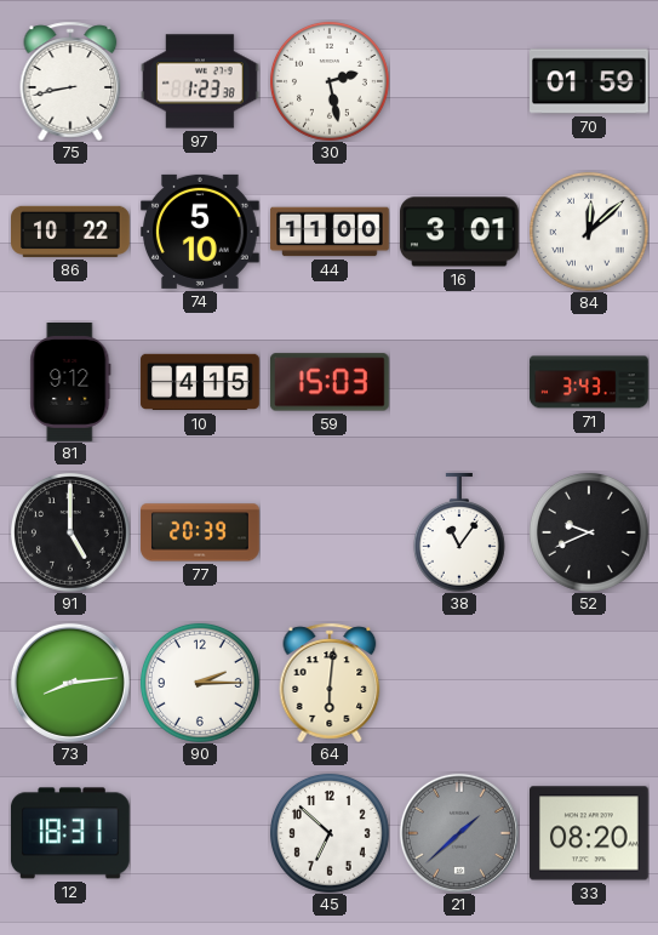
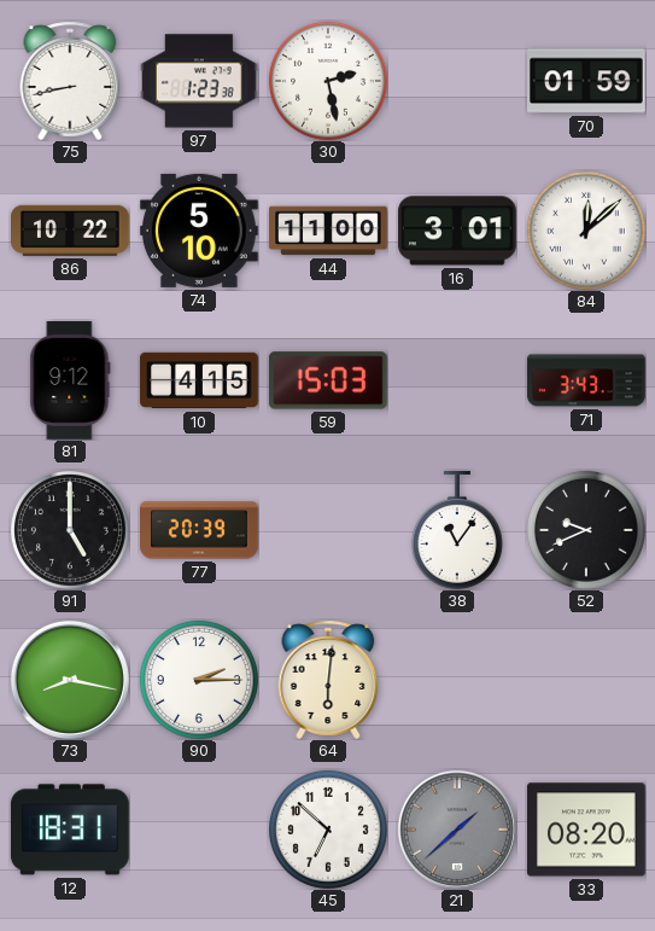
73: 8:14 -> 8:17
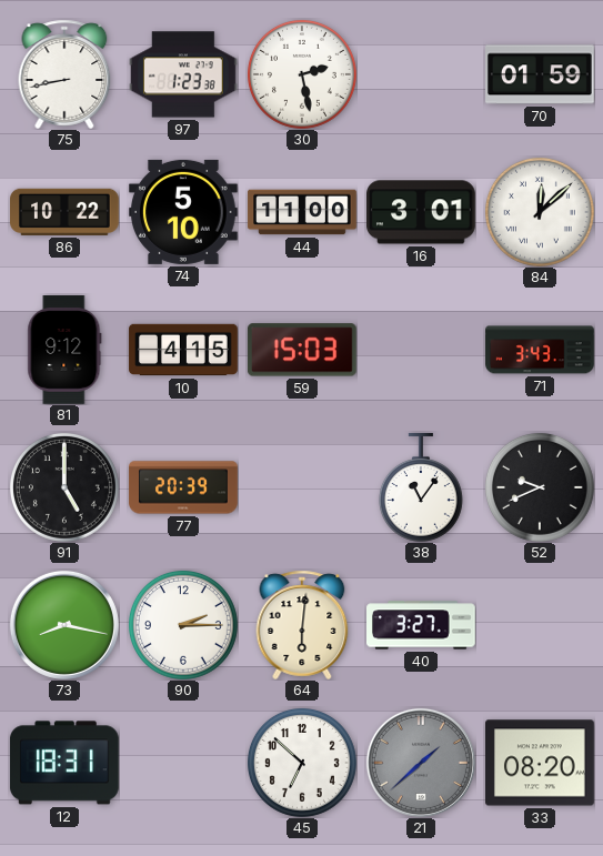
40: none -> 3:27
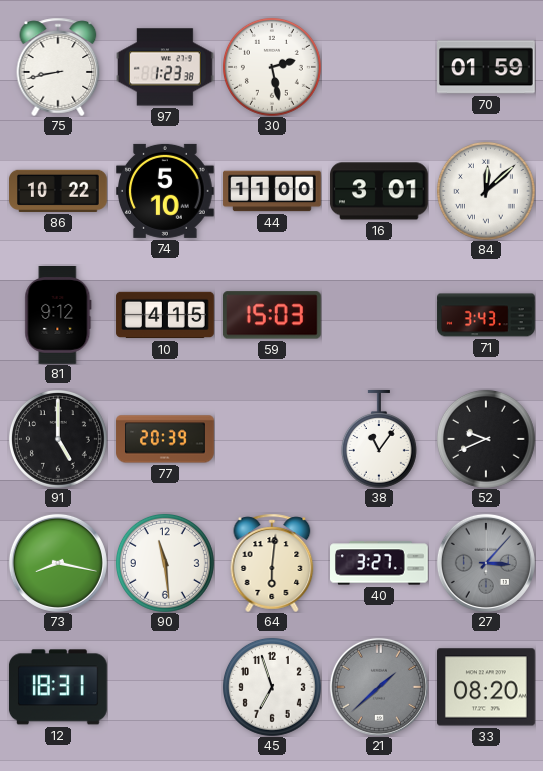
90: 2:15 -> 11:29
27: none -> 3:07
45: 6:52 -> 6:57
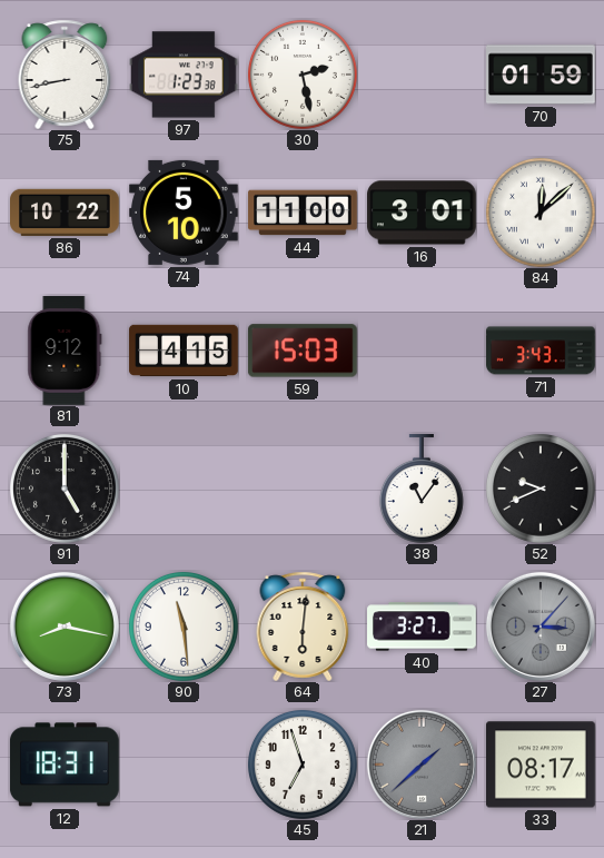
77: 20:39 -> none
33: 08:20 -> 08:17
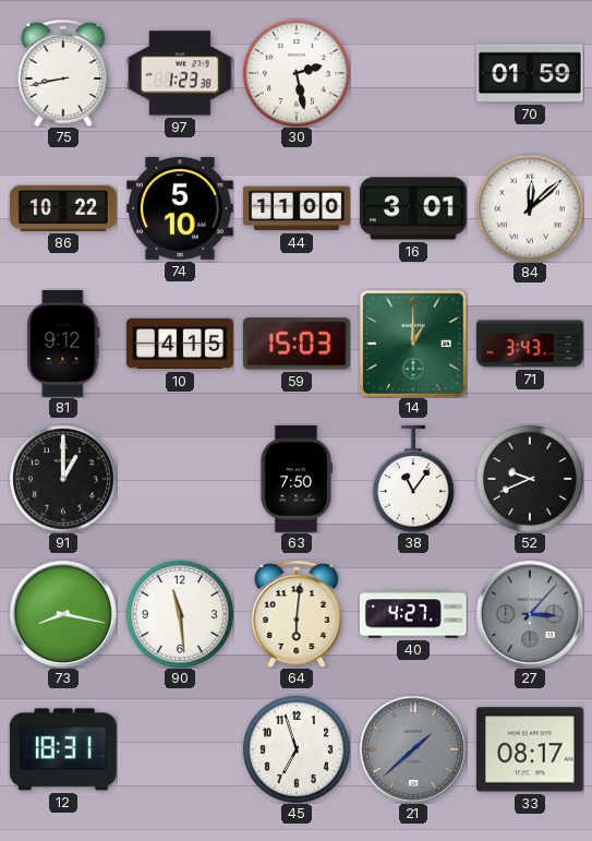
14: none -> 1:00
91: 5:00 -> 1:00
63: none -> 7:50
40: 3:27 -> 4:27
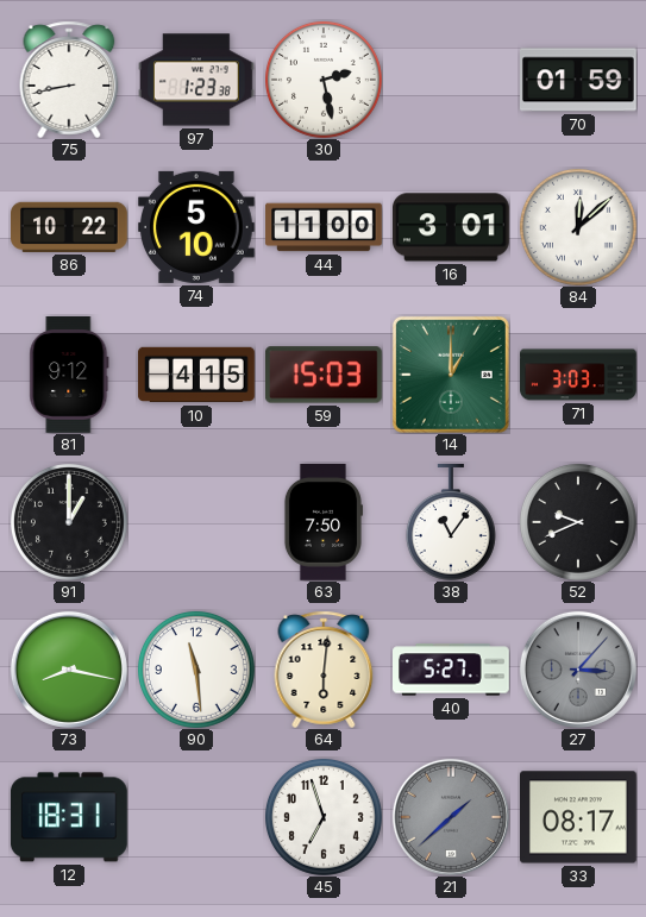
71: 3:43 -> 3:03
40: 4:27 -> 5:27
